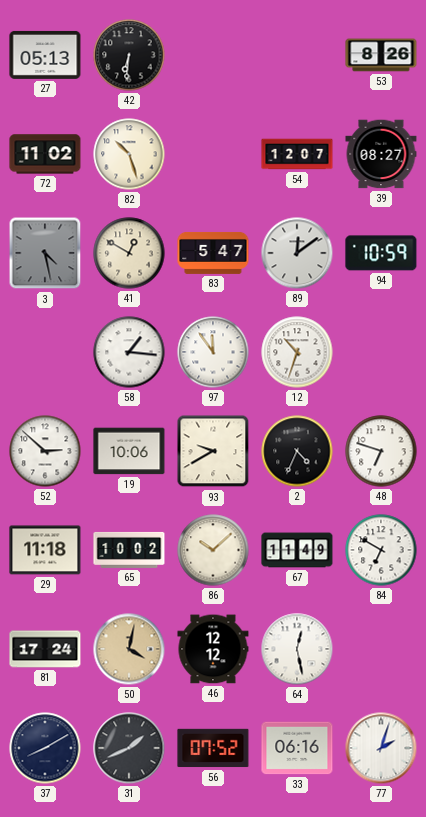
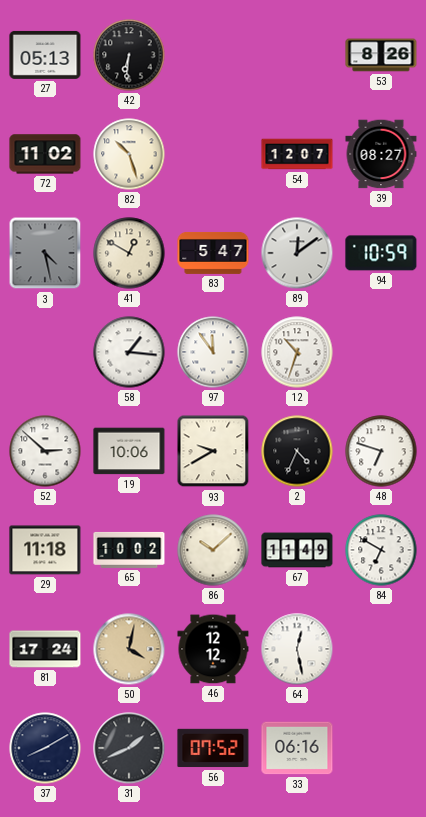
77: 2:03 -> none
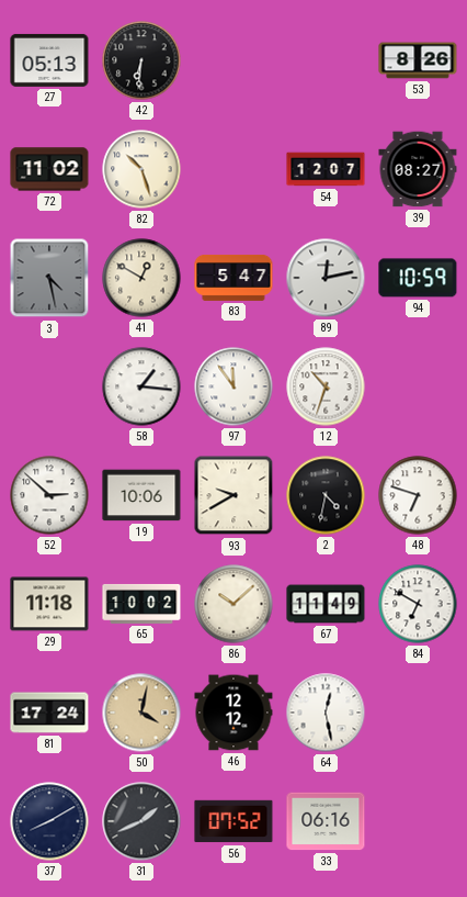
89: 12:09 -> 12:13
2: 4:34 -> 4:32
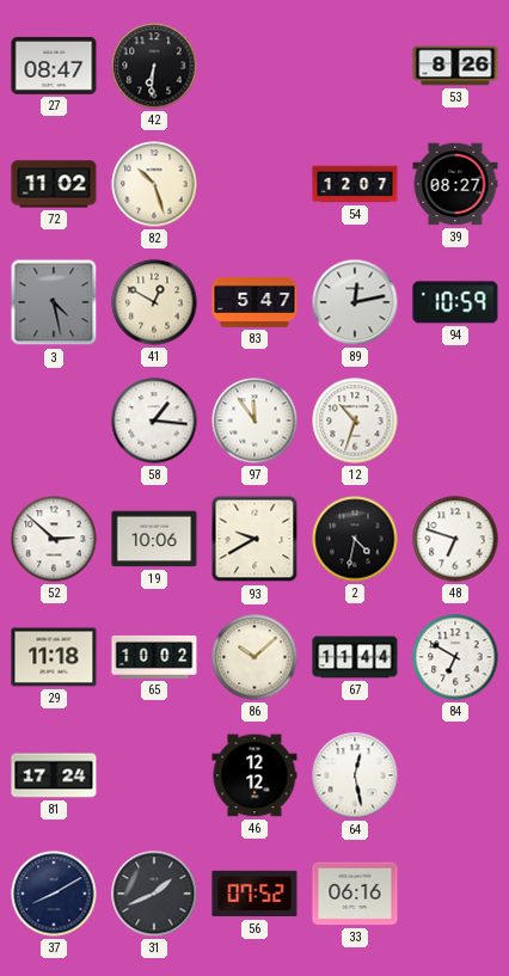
27: 05:13 -> 08:47
67: 11:49 -> 11:44
50: 4:02 -> none
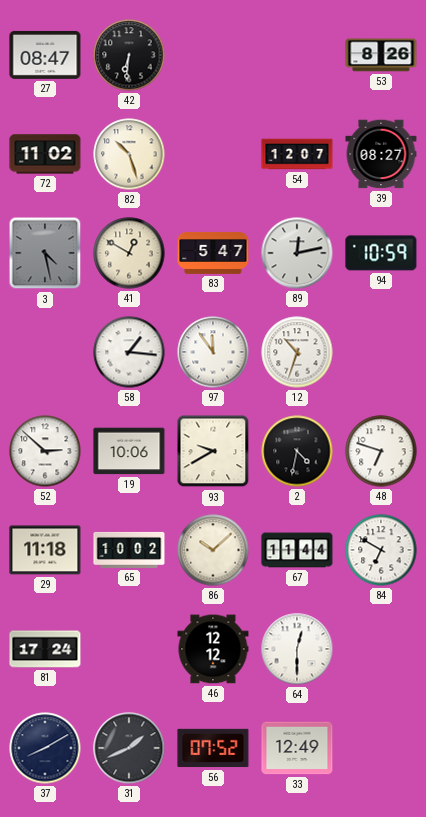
64: 12:28 -> 12:30
33: 06:16 -> 12:49
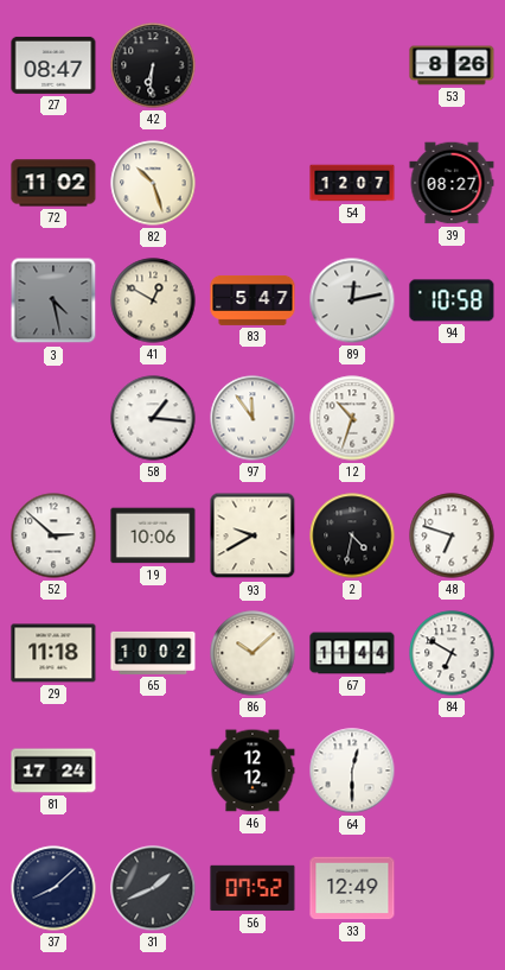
94: 10:59 -> 10:58
37: 8:10 -> 8:08
